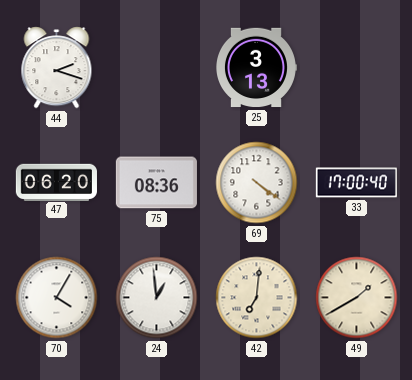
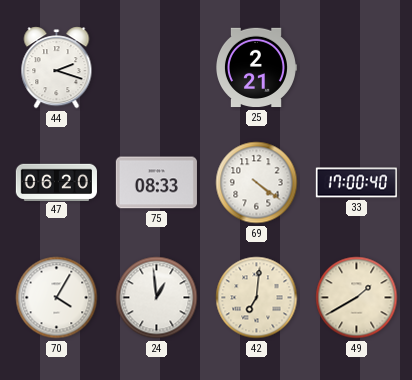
25: 3:13 -> 2:21
75: 08:36 -> 08:33
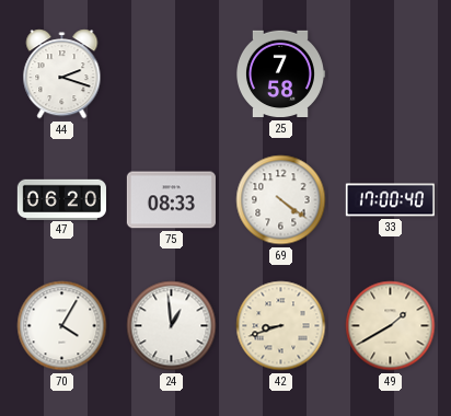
25: 2:21 -> 7:58
42: 7:01 -> 8:42
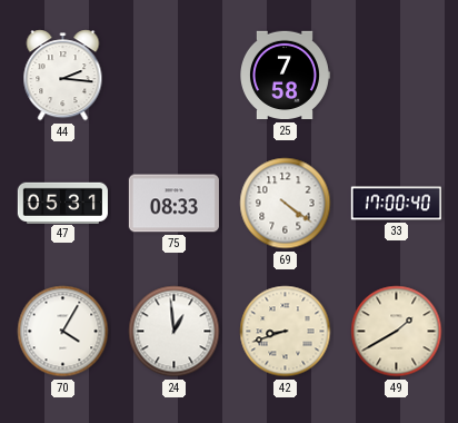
44: 2:18 -> 2:16
47: 06:20 -> 05:31
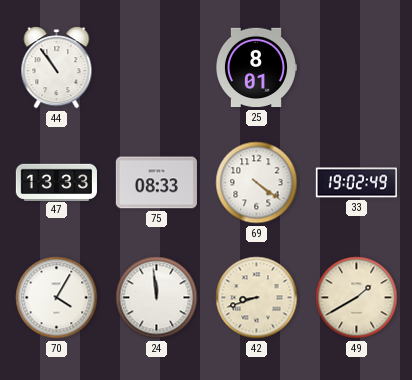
44: 2:16 -> 10:54
25: 7:58 -> 8:01
47: 05:31 -> 13:33
33: 17:00 -> 19:02
24: 12:59 -> 11:59
